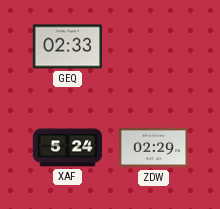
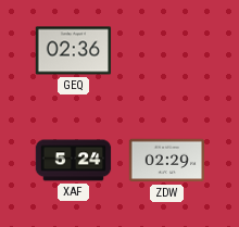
GEQ: 02:33 -> 02:36
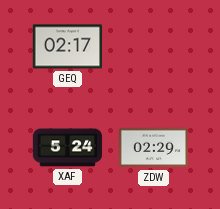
GEQ: 02:36 -> 02:17
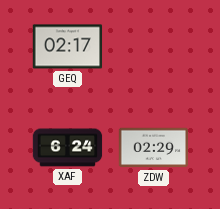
XAF: 5:24 -> 6:24
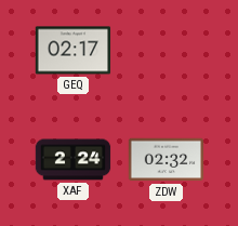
XAF: 6:24 -> 2:24
ZDW: 02:29 -> 02:32
